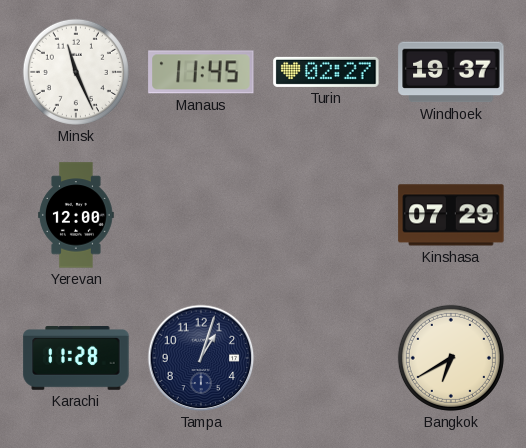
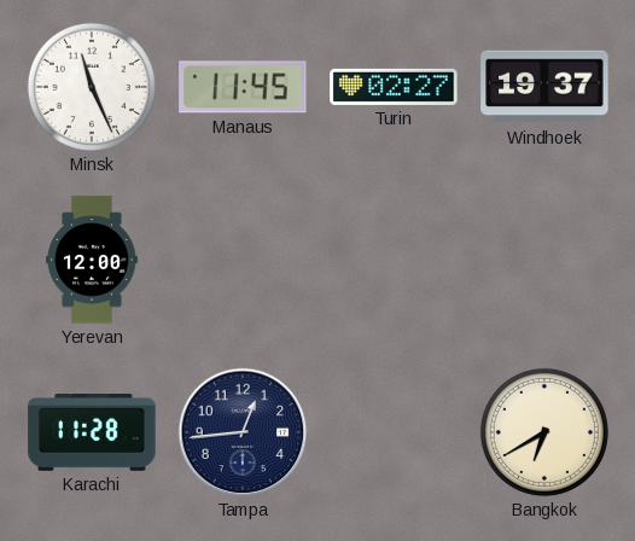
Kinshasa: 07:29 -> none
Tampa: 1:03 -> 12:44
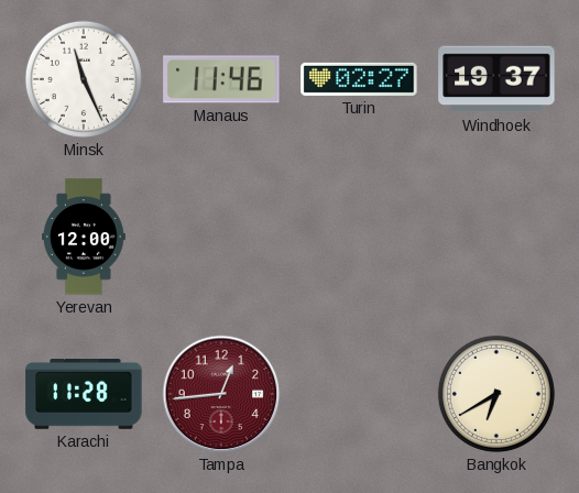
Manaus: 11:45 -> 11:46
Tampa dial: navy -> burgundy
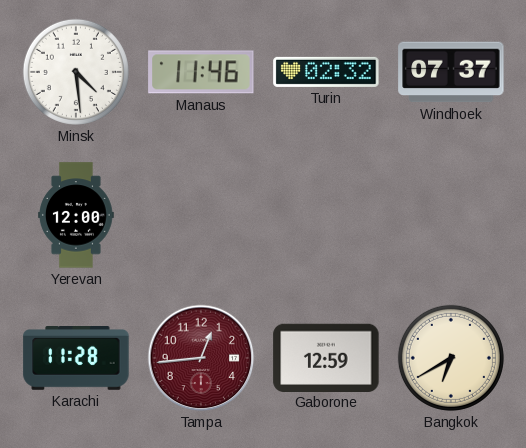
Minsk: 11:26 -> 4:29
Turin: 02:27 -> 02:32
Windhoek: 19:37 -> 07:37
Gaborone: none -> 12:59
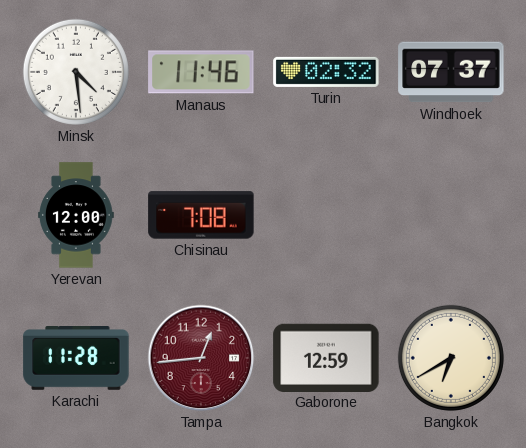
Chisinau: none -> 7:08
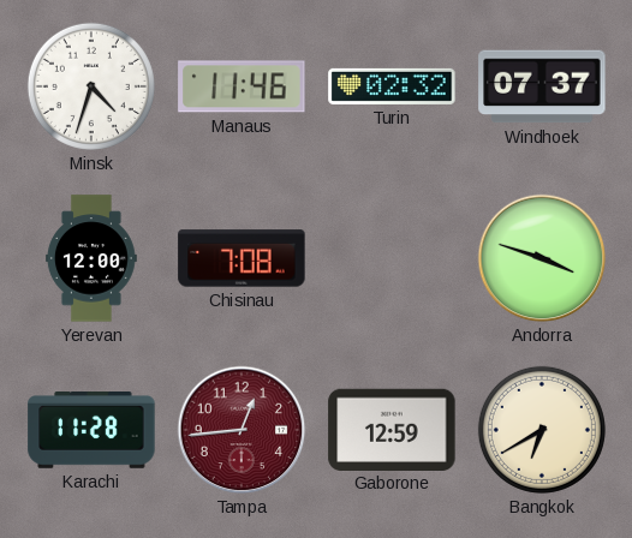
Minsk: 4:29 -> 4:33
Andorra: none -> 3:48
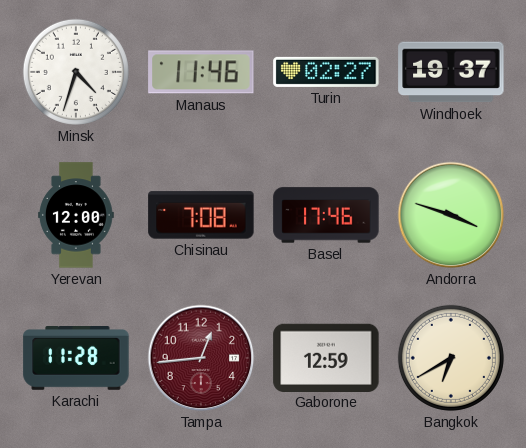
Turin: 02:32 -> 02:27
Windhoek: 07:37 -> 19:37
Basel: none -> 17:46
